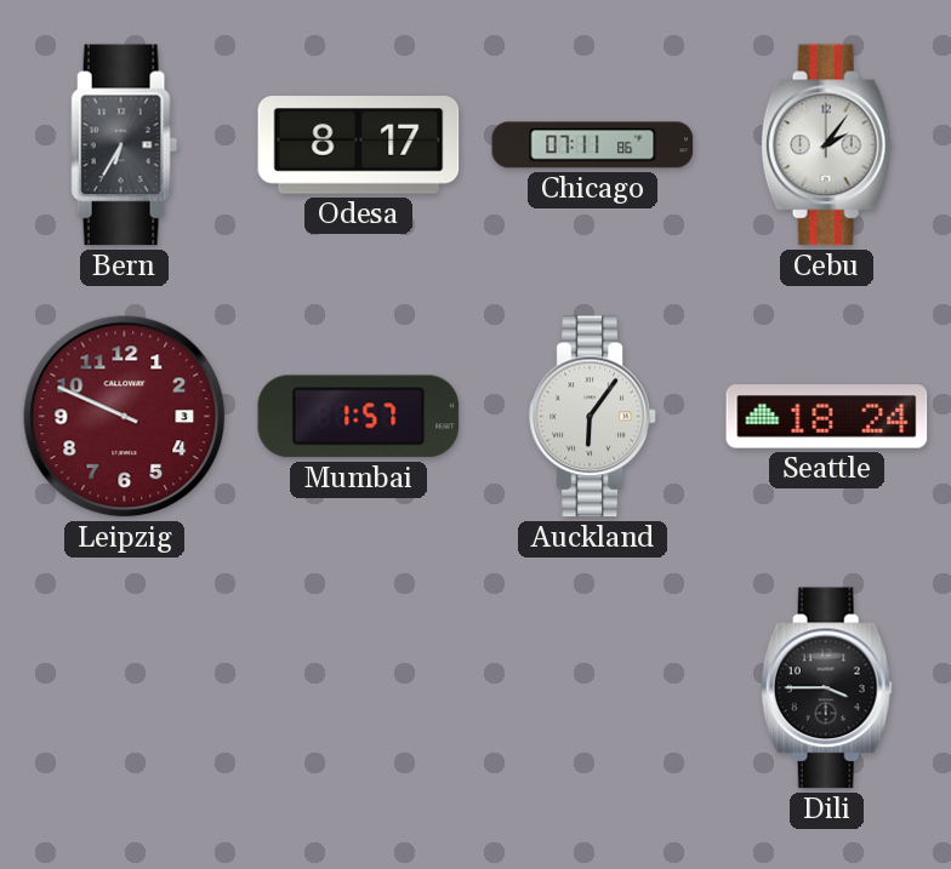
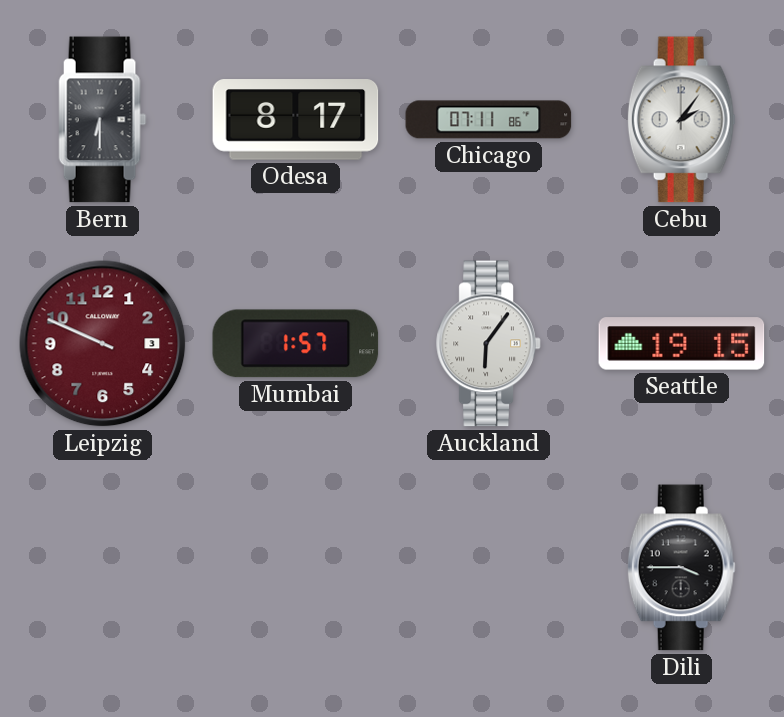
Bern: 6:35 -> 6:30
Seattle: 18:24 -> 19:15
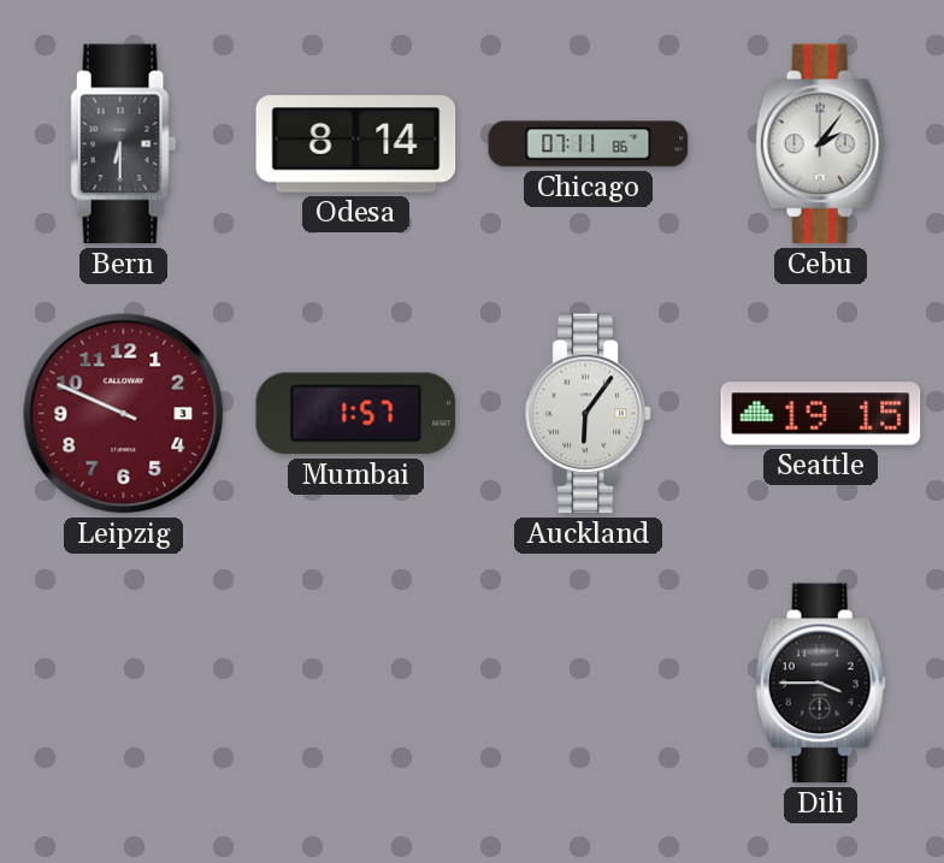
Odesa: 8:17 -> 8:14
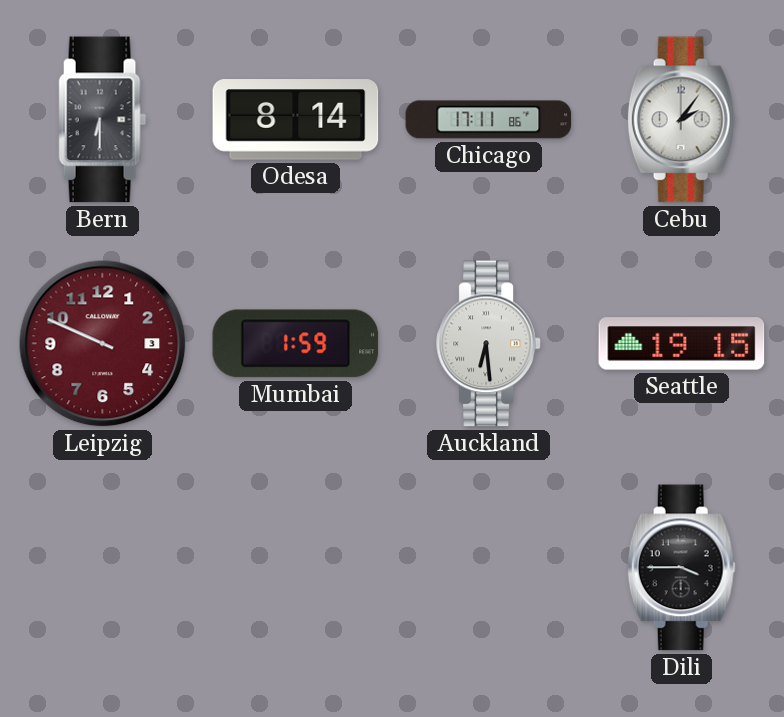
Chicago: 07:11 -> 17:11
Mumbai: 1:57 -> 1:59
Auckland: 6:06 -> 6:29
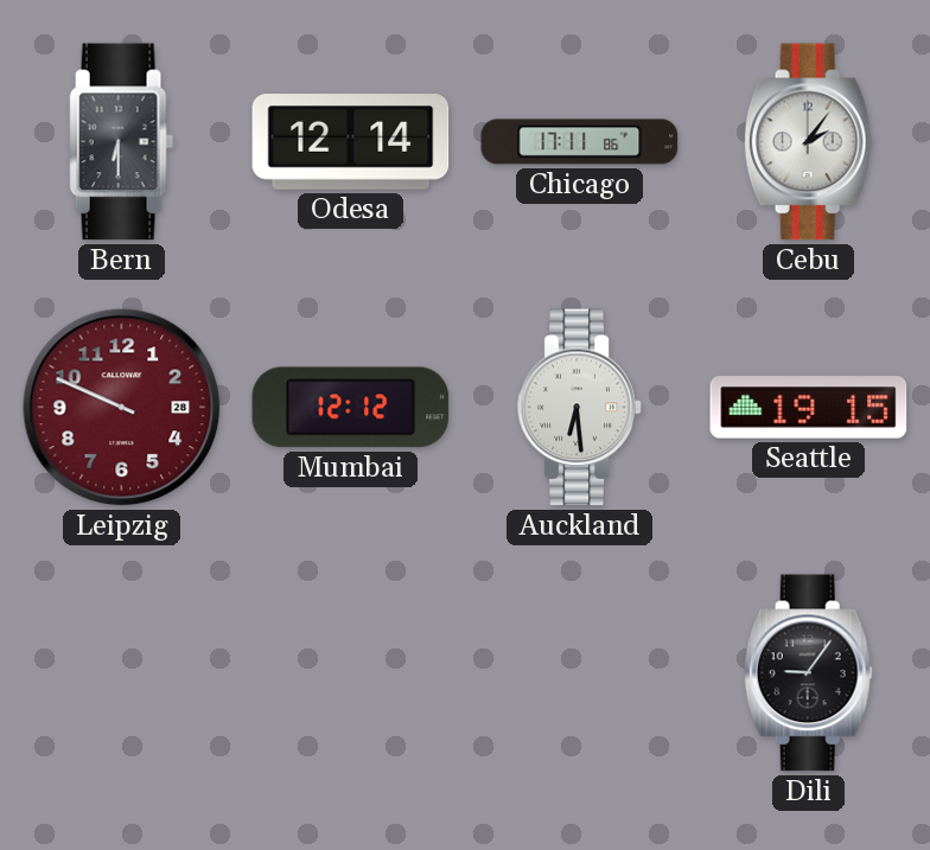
Odesa: 8:14 -> 12:14
Leipzig date: 3 -> 28
Mumbai: 1:59 -> 12:12
Dili: 3:45 -> 9:06
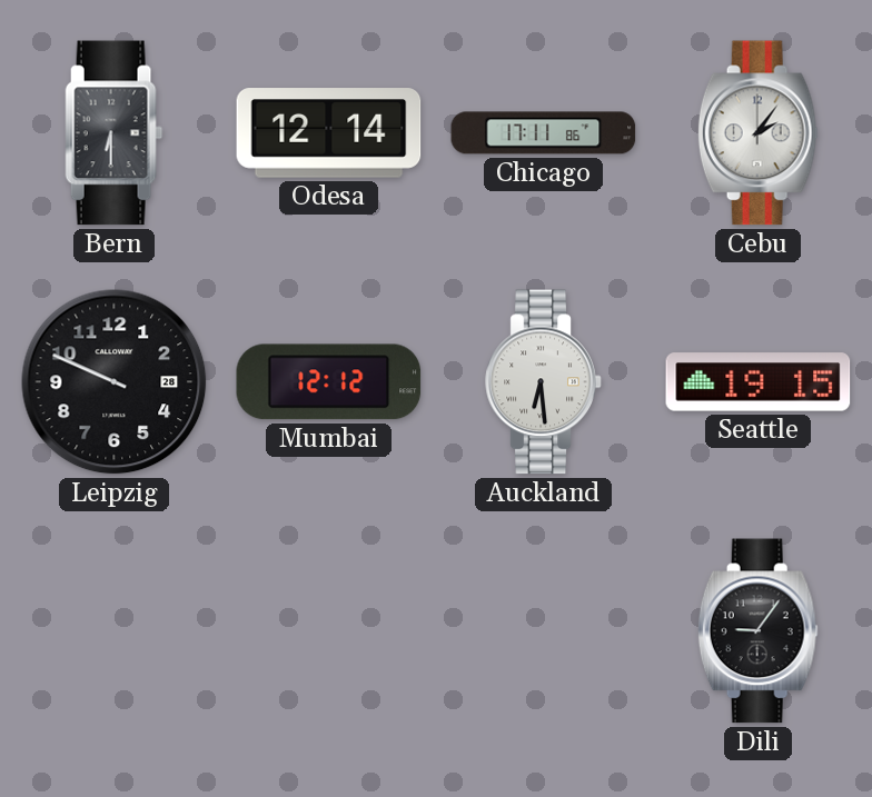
Leipzig dial: burgundy -> black
